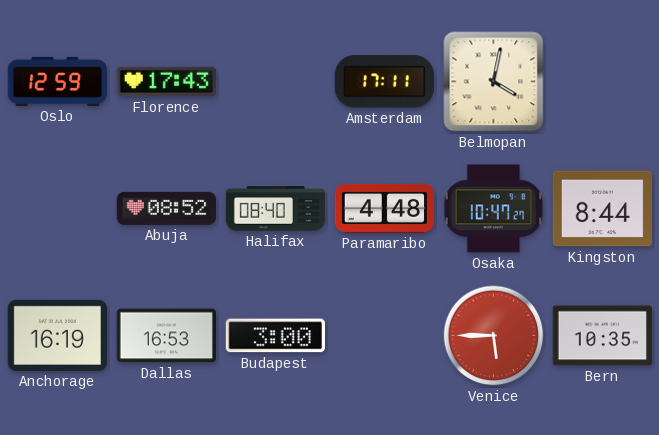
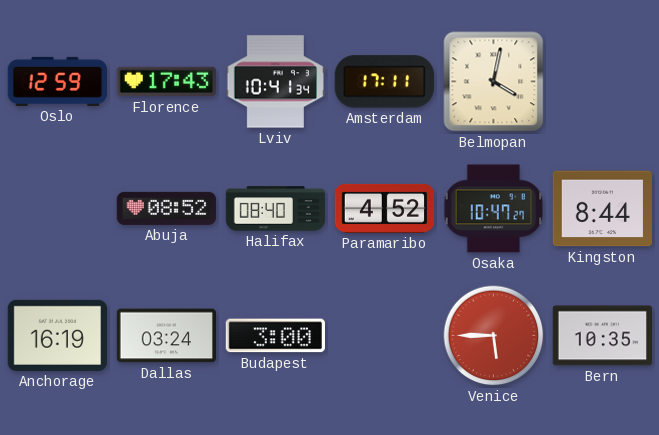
Lviv: none -> 10:41
Paramaribo: 4:48 -> 4:52
Dallas: 16:53 -> 03:24
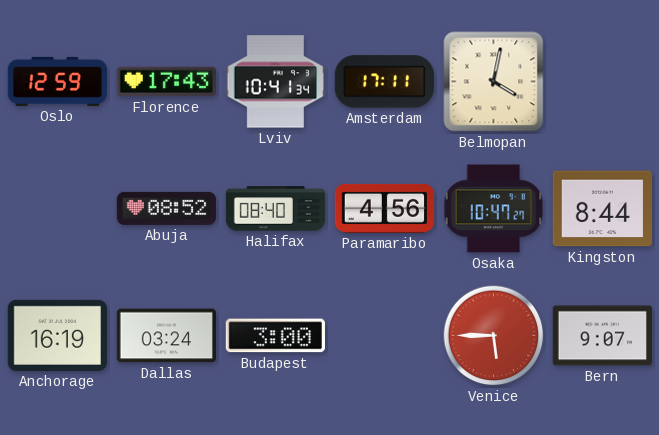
Paramaribo: 4:52 -> 4:56
Bern: 10:35 -> 9:07
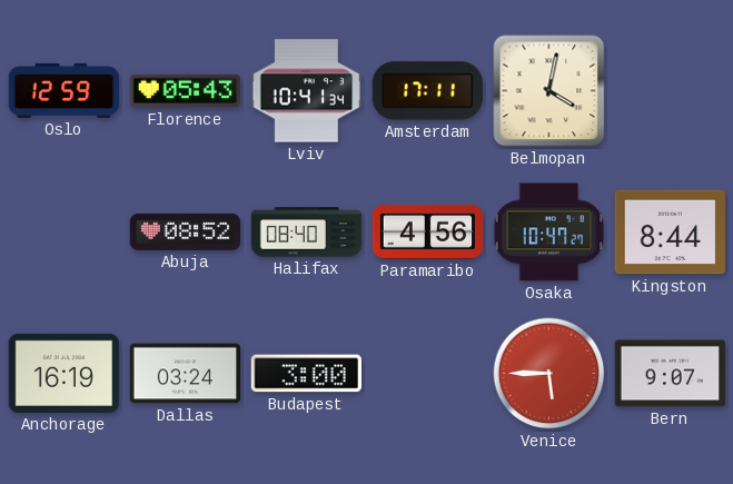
Florence: 17:43 -> 05:43
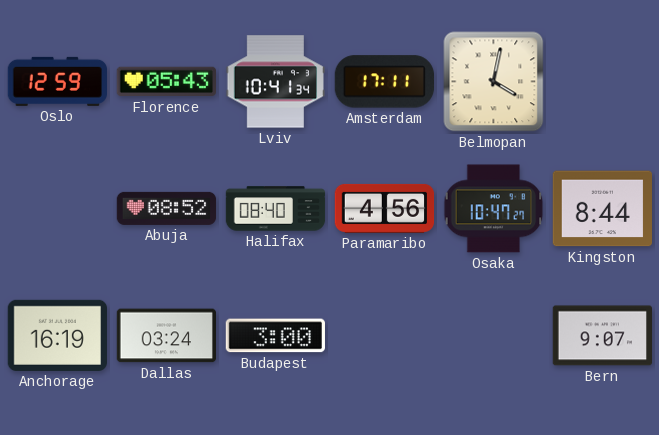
Venice: 5:45 -> none
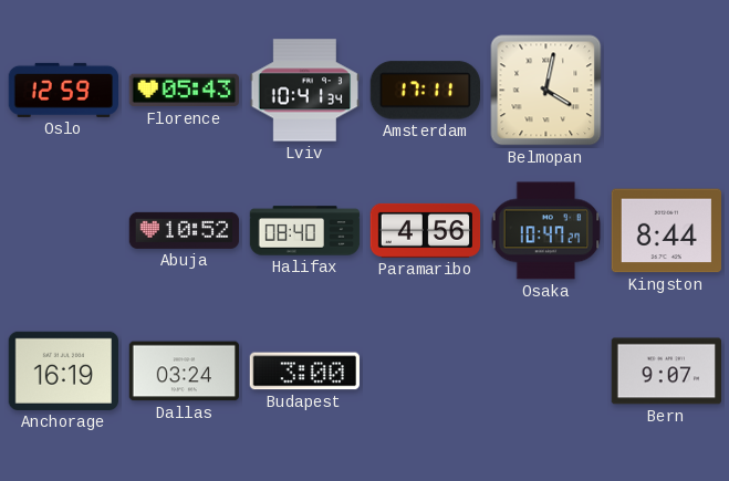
Abuja: 08:52 -> 10:52
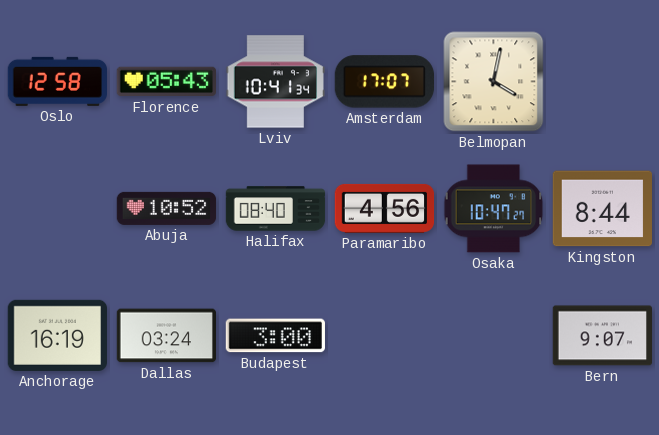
Oslo: 12:59 -> 12:58
Amsterdam: 17:11 -> 17:07
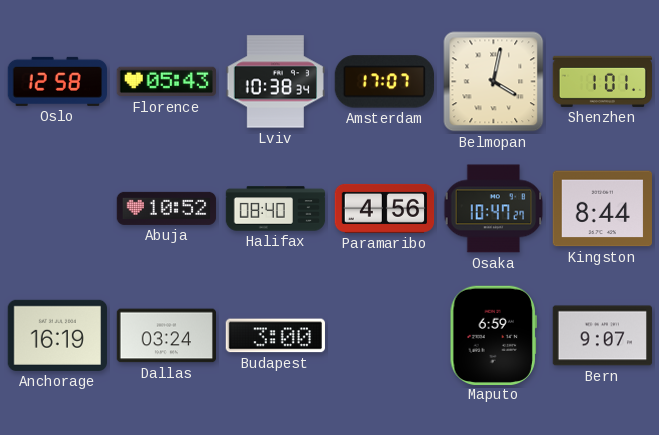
Lviv: 10:41 -> 10:38
Shenzhen: none -> 1:01
Maputo: none -> 6:59
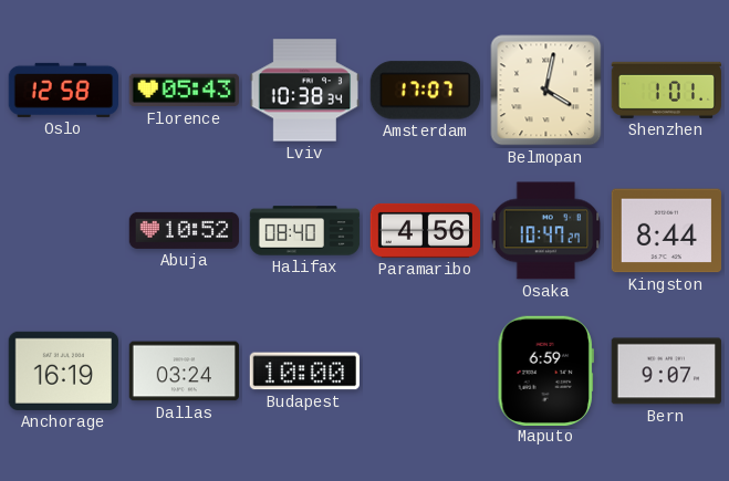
Budapest: 3:00 -> 10:00
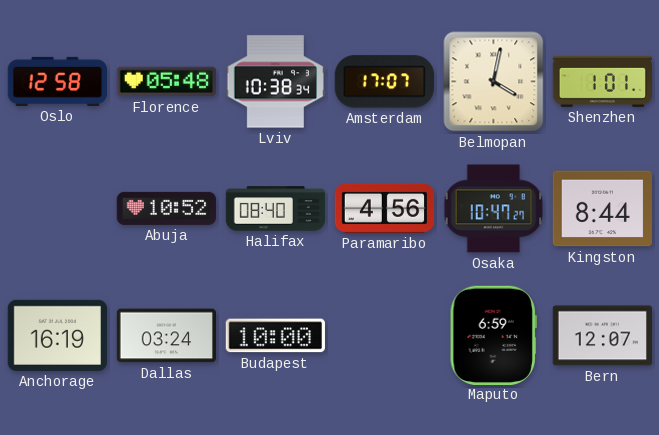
Florence: 05:43 -> 05:48
Bern: 9:07 -> 12:07
